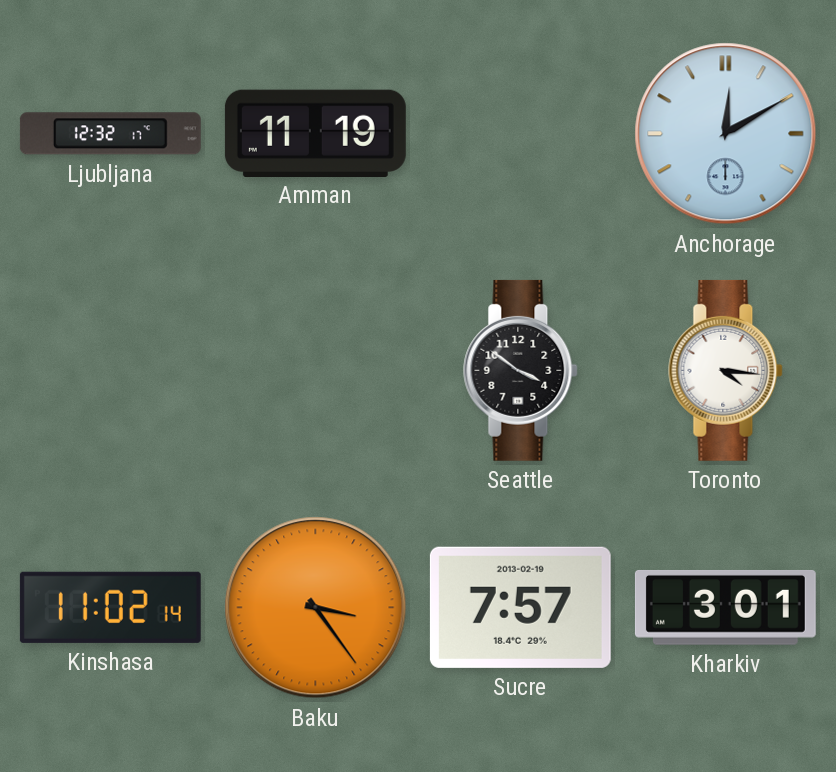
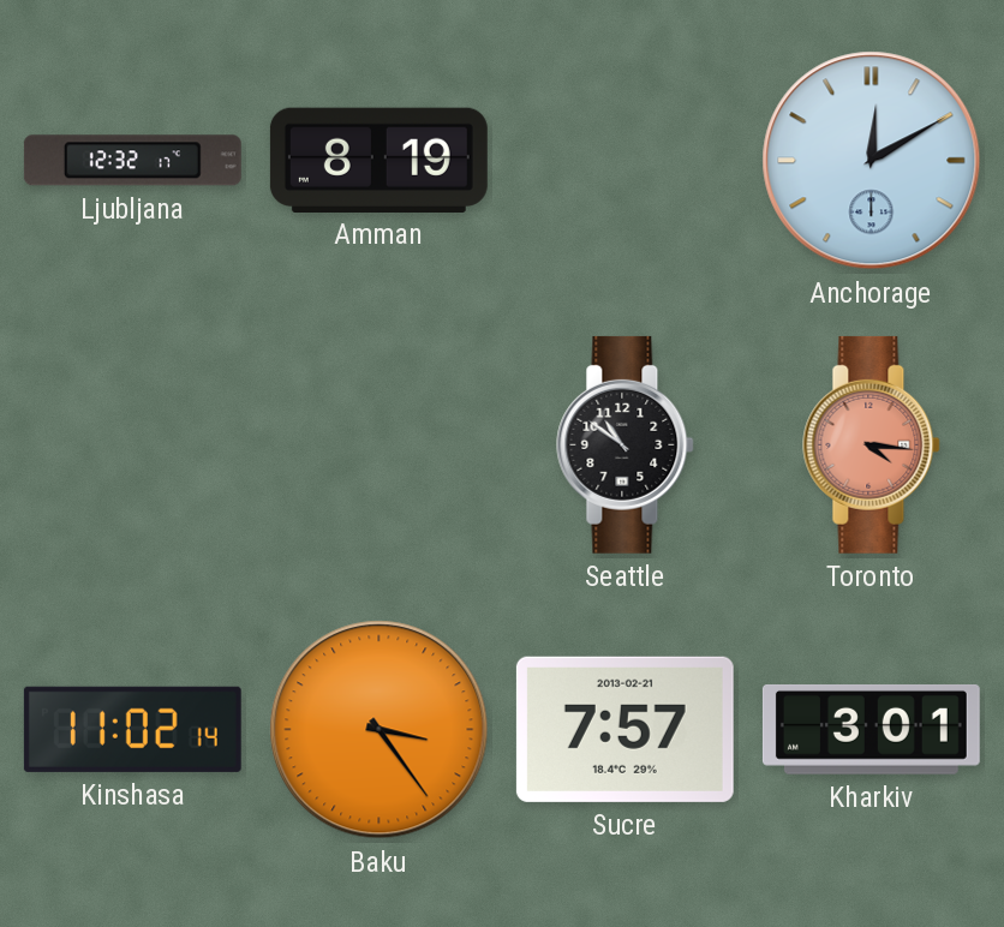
Amman: 11:19 -> 8:19
Seattle: 3:51 -> 10:51
Toronto dial: white -> salmon
Sucre date: 2013-02-19 -> 2013-02-21
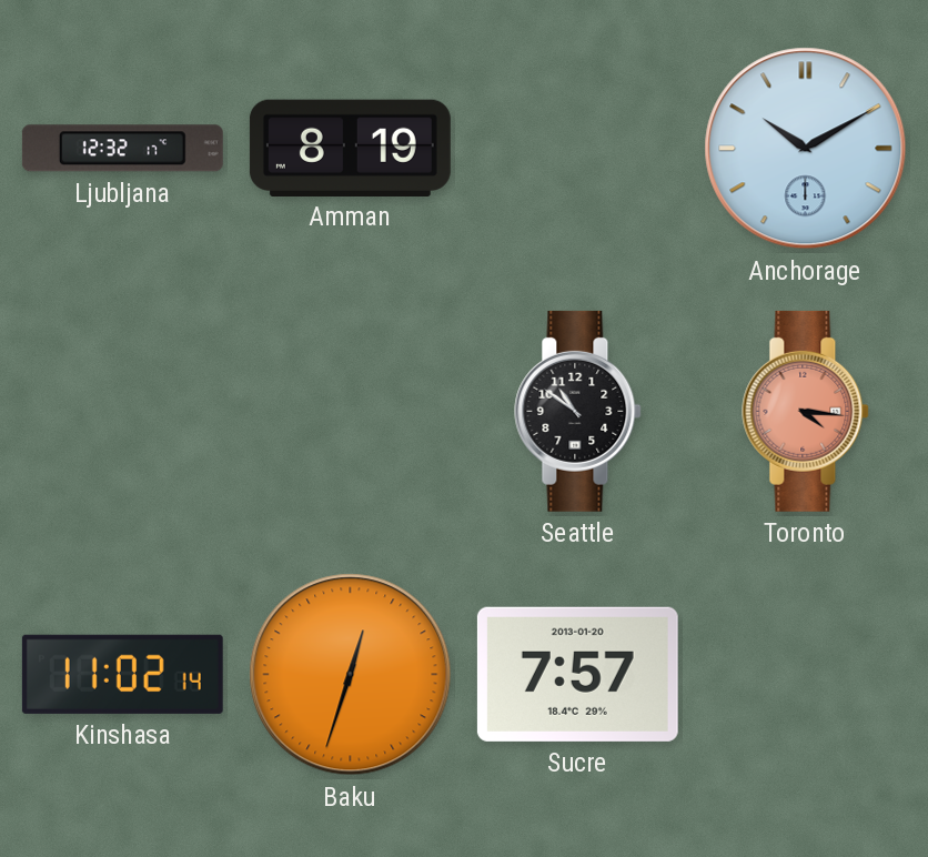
Anchorage: 12:10 -> 10:10
Baku: 3:24 -> 12:33
Sucre date: 2013-02-21 -> 2013-01-20
Kharkiv: 3:01 -> none
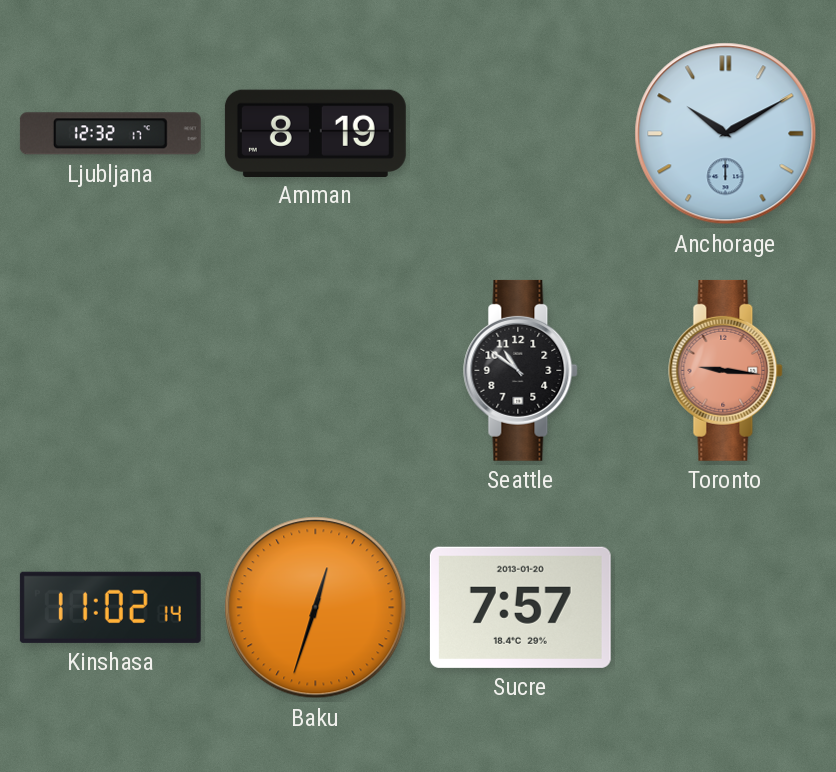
Toronto: 4:16 -> 9:16
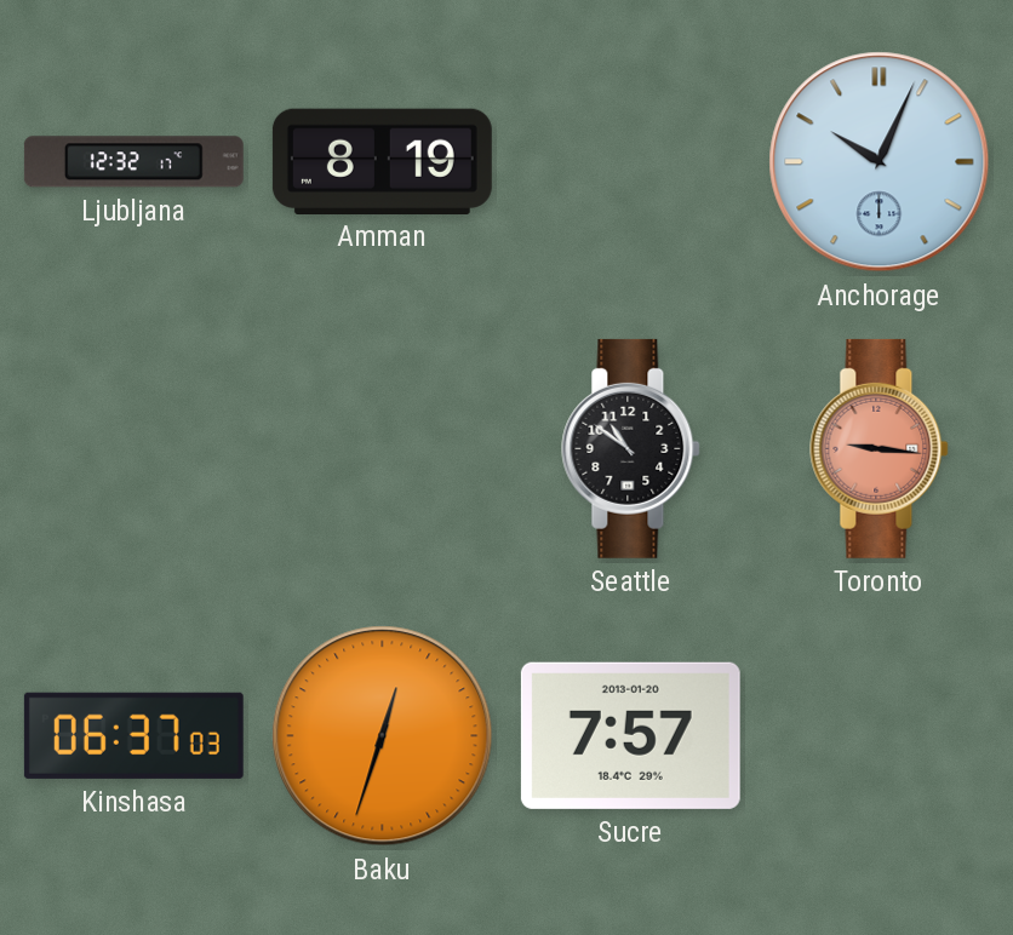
Anchorage: 10:10 -> 10:04
Kinshasa: 11:02 -> 06:37
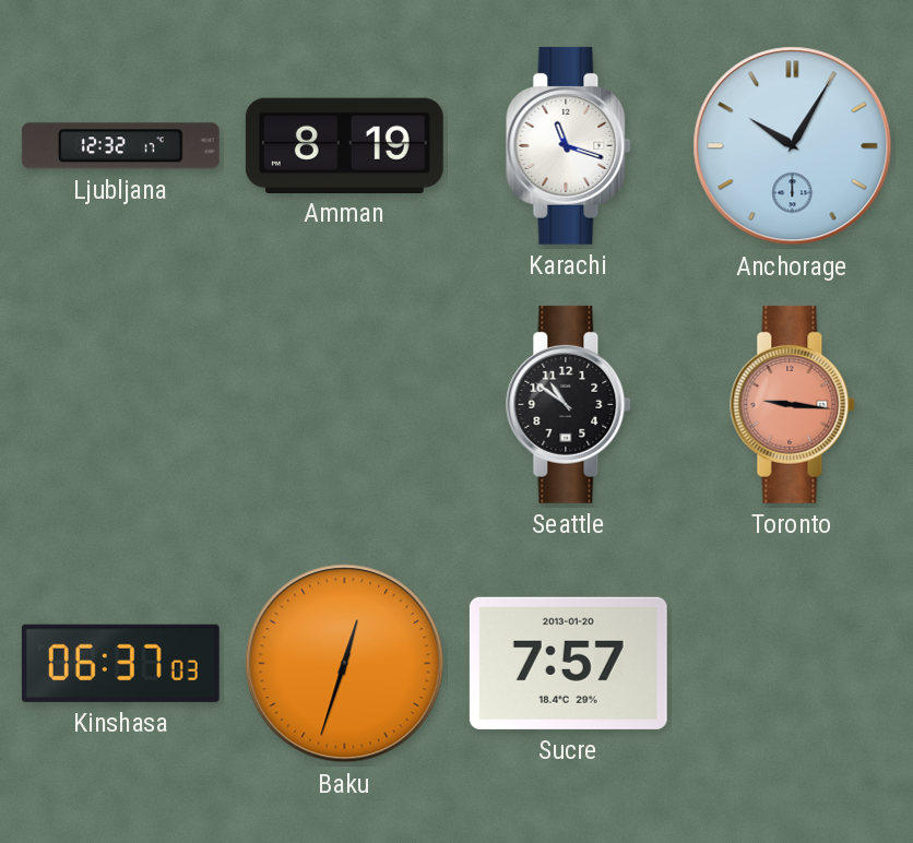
Karachi: none -> 11:18
Anchorage: 10:04 -> 10:05
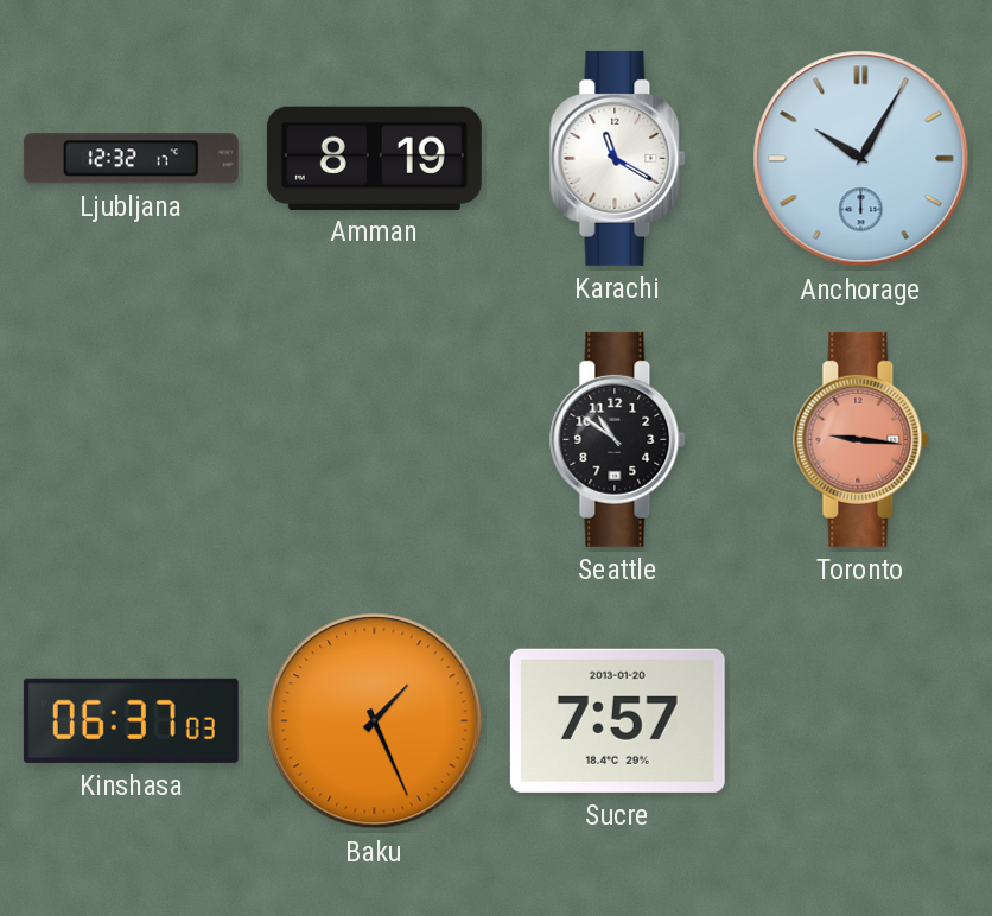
Karachi: 11:18 -> 11:20
Baku: 12:33 -> 1:26
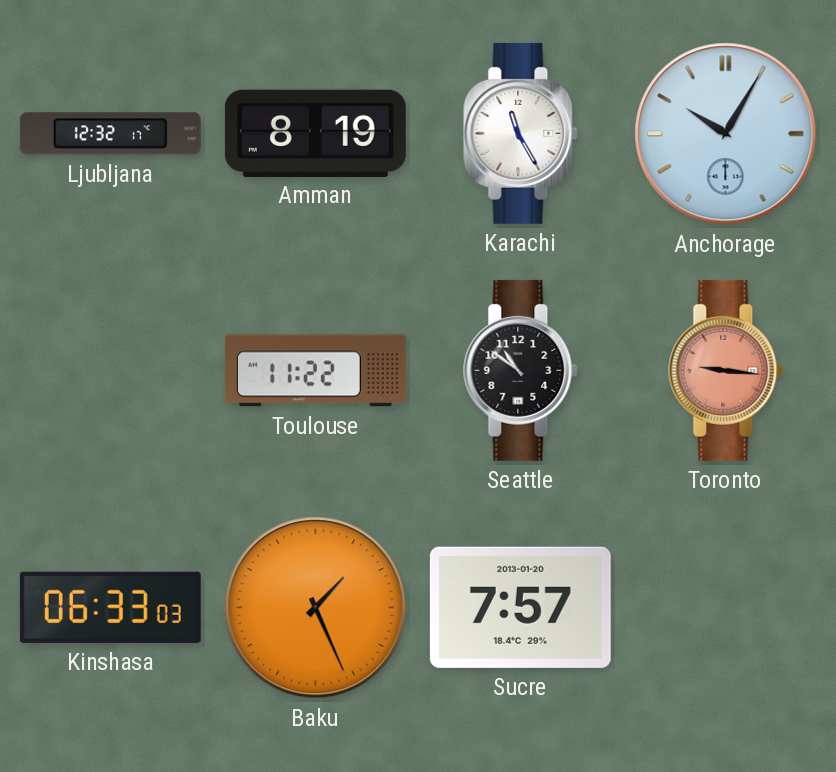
Karachi: 11:20 -> 11:25
Toulouse: none -> 11:22
Kinshasa: 06:37 -> 06:33
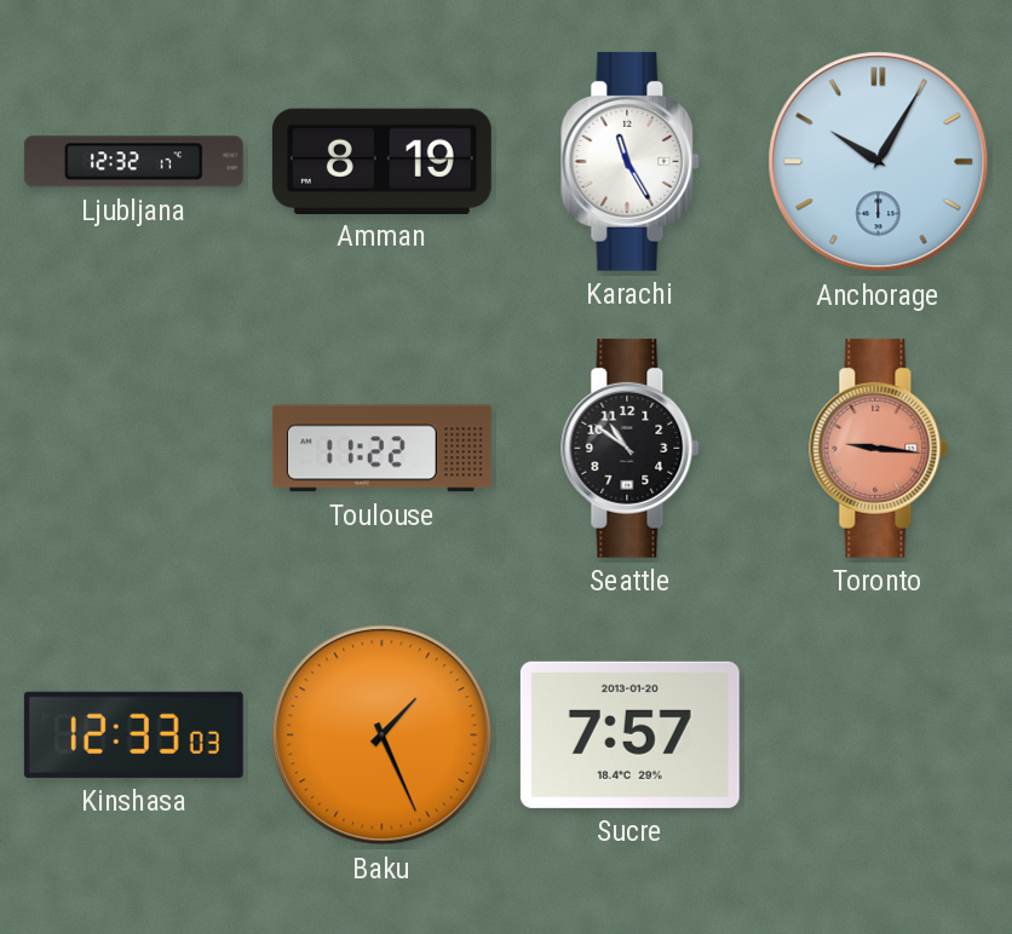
Kinshasa: 06:33 -> 12:33
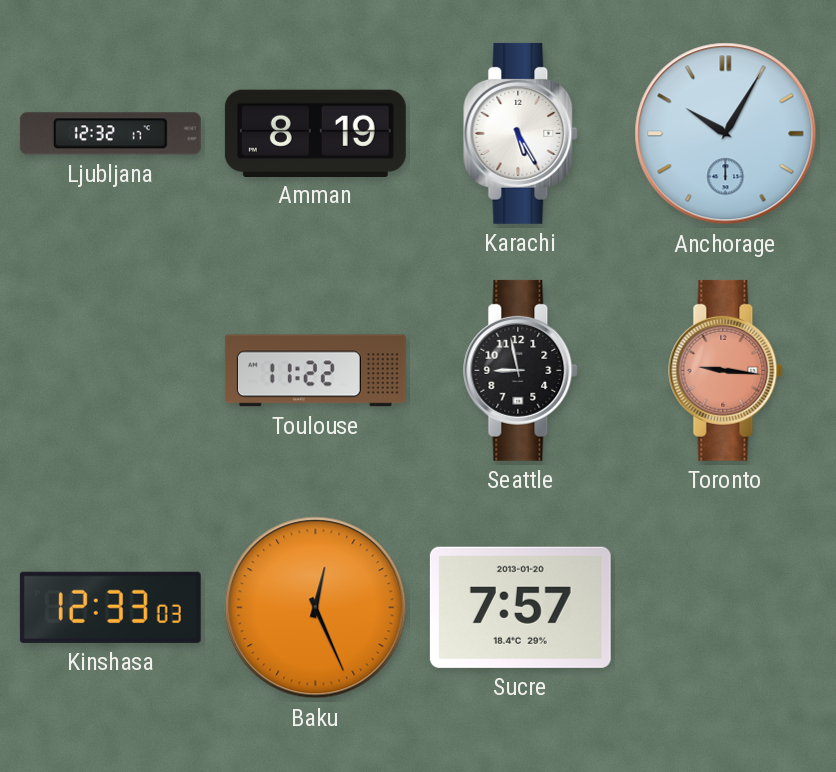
Karachi: 11:25 -> 5:25
Seattle: 10:51 -> 8:58
Baku: 1:26 -> 12:26
